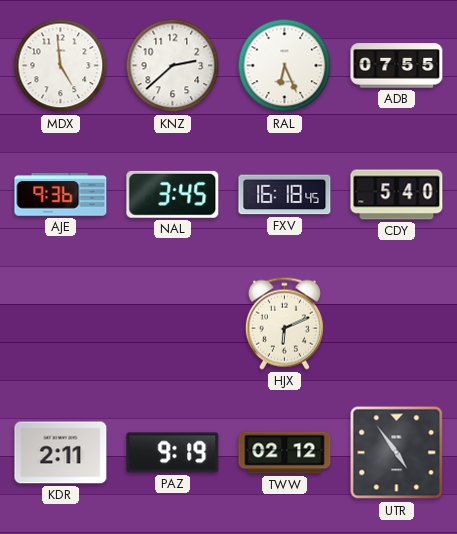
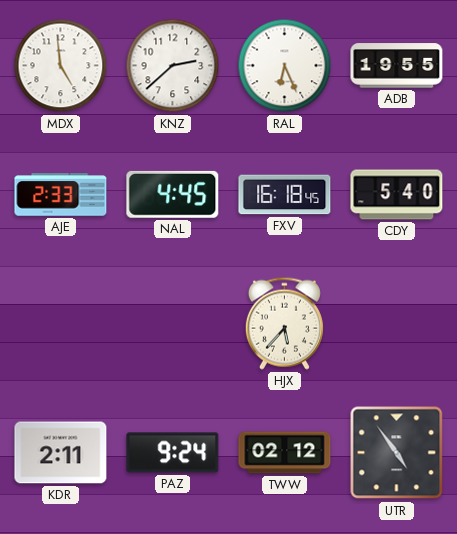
ADB: 07:55 -> 19:55
AJE: 9:36 -> 2:33
NAL: 3:45 -> 4:45
HJX: 6:11 -> 5:37
PAZ: 9:19 -> 9:24
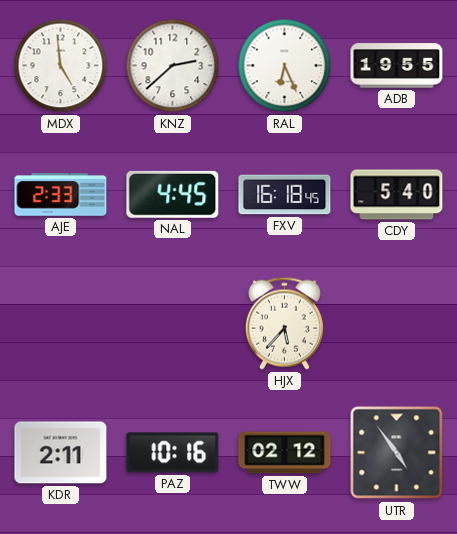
PAZ: 9:24 -> 10:16
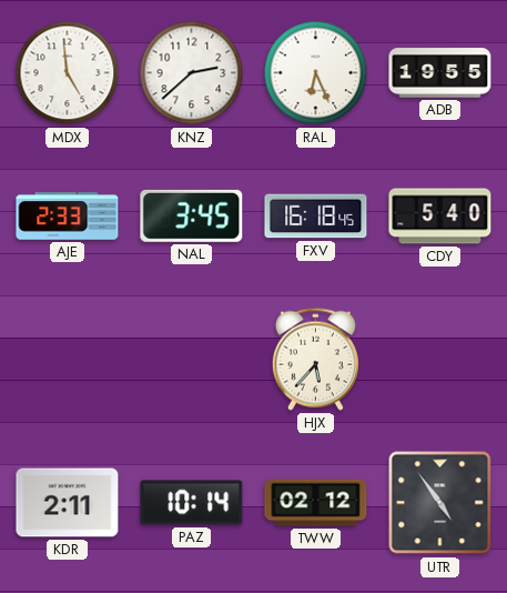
NAL: 4:45 -> 3:45
PAZ: 10:16 -> 10:14
